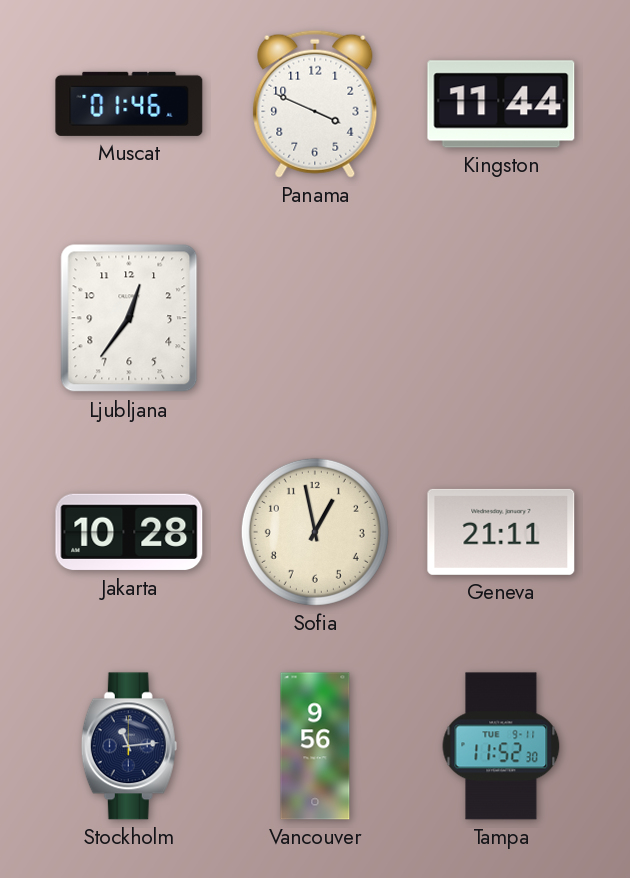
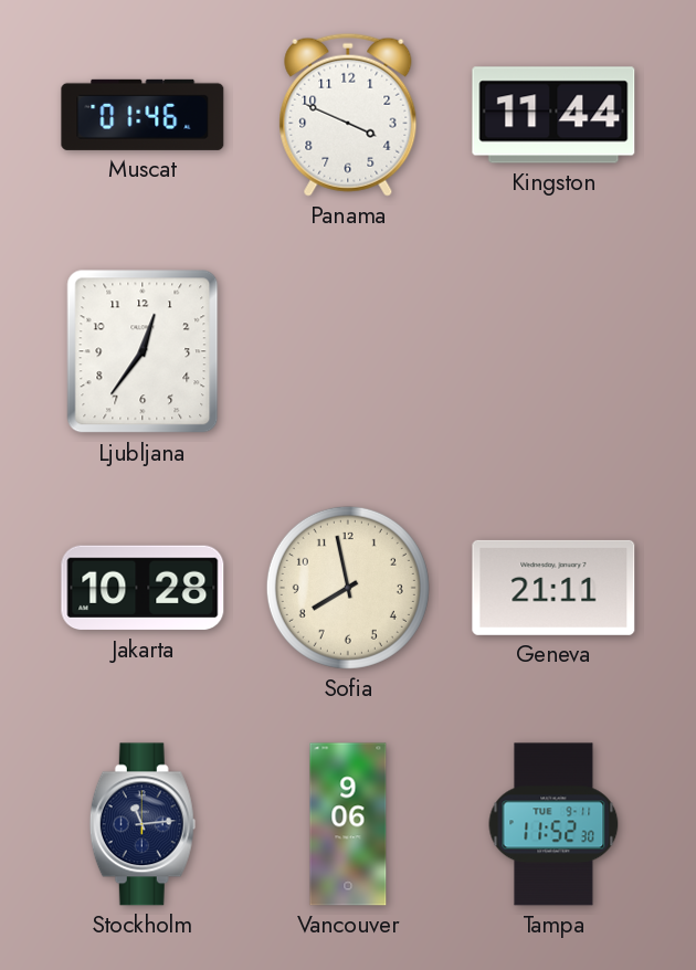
Sofia: 12:58 -> 7:58
Vancouver: 9:56 -> 9:06
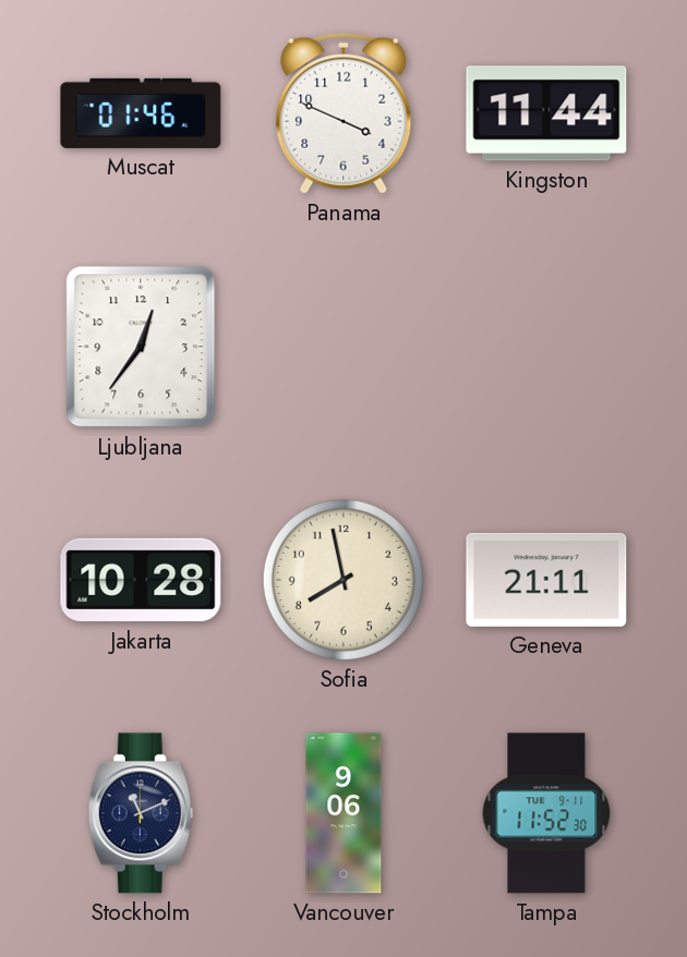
Stockholm: 11:14 -> 11:11
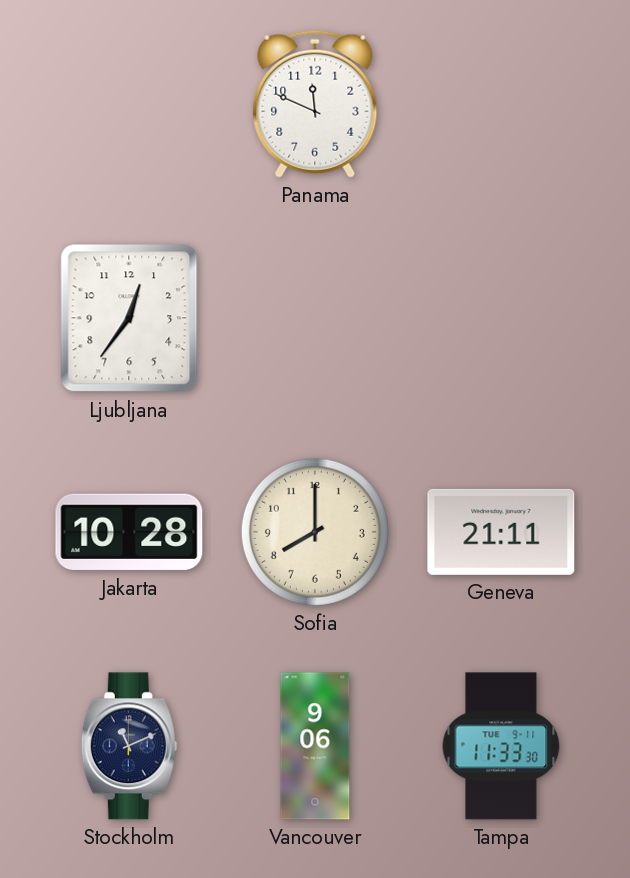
Muscat: 01:46 -> none
Panama: 3:49 -> 11:49
Kingston: 11:44 -> none
Sofia: 7:58 -> 8:00
Tampa: 11:52 -> 11:33
